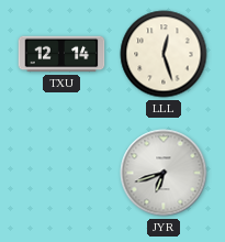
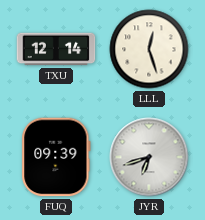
FUQ: none -> 09:39
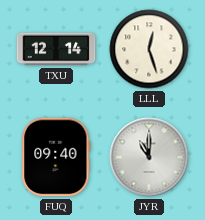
FUQ: 09:39 -> 09:40
JYR: 6:42 -> 11:00
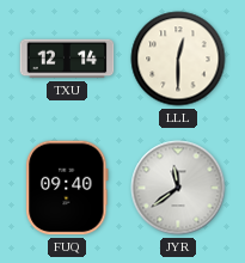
LLL: 12:27 -> 12:30
JYR: 11:00 -> 11:39
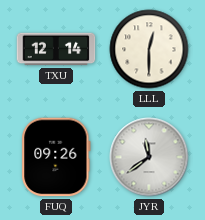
FUQ: 09:40 -> 09:26
